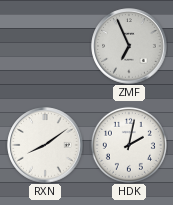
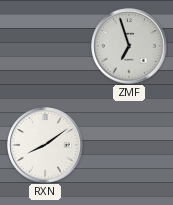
ZMF: 6:56 -> 6:57
HDK: 2:02 -> none
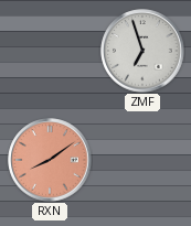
RXN dial: white -> salmon
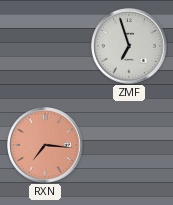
RXN: 8:09 -> 7:16
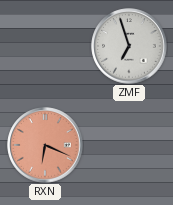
RXN: 7:16 -> 6:19
